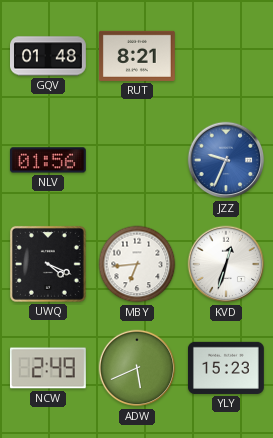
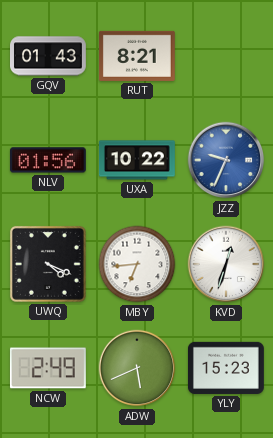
GQV: 01:48 -> 01:43
UXA: none -> 10:22
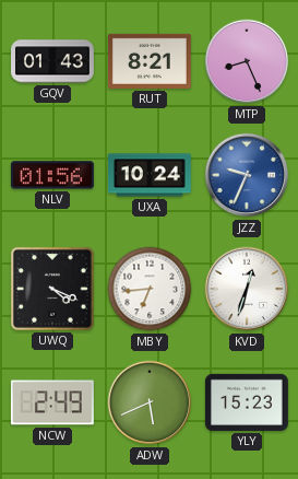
MTP: none -> 8:26
UXA: 10:22 -> 10:24
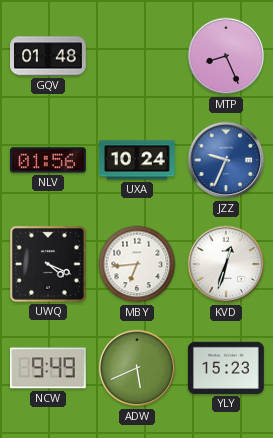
GQV: 01:43 -> 01:48
RUT: 8:21 -> none
NCW: 2:49 -> 9:49
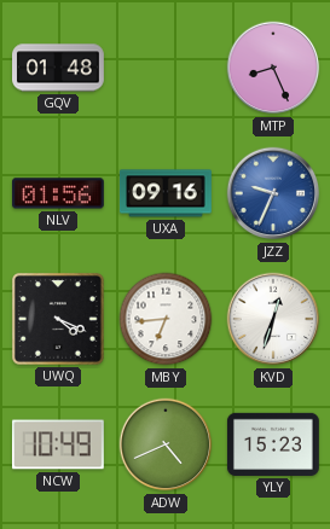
UXA: 10:24 -> 09:16
NCW: 9:49 -> 10:49
ADW: 5:41 -> 4:41
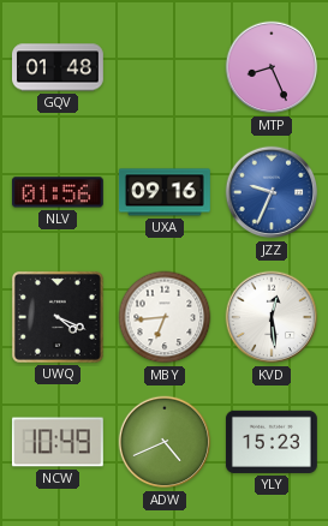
KVD: 12:33 -> 12:29
